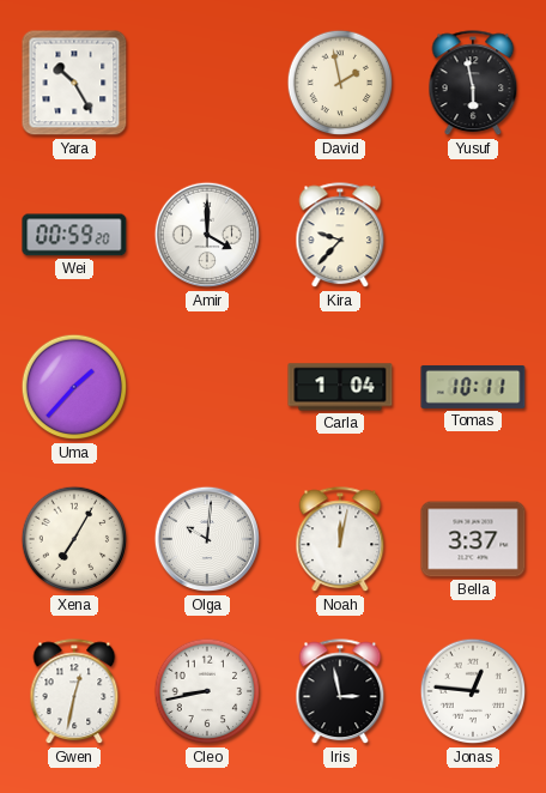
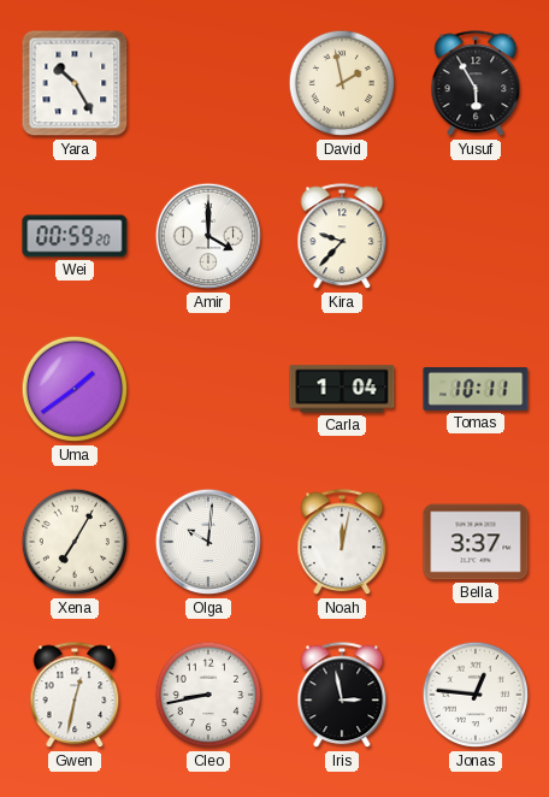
Yusuf: 5:58 -> 5:55
Uma: 1:37 -> 1:39
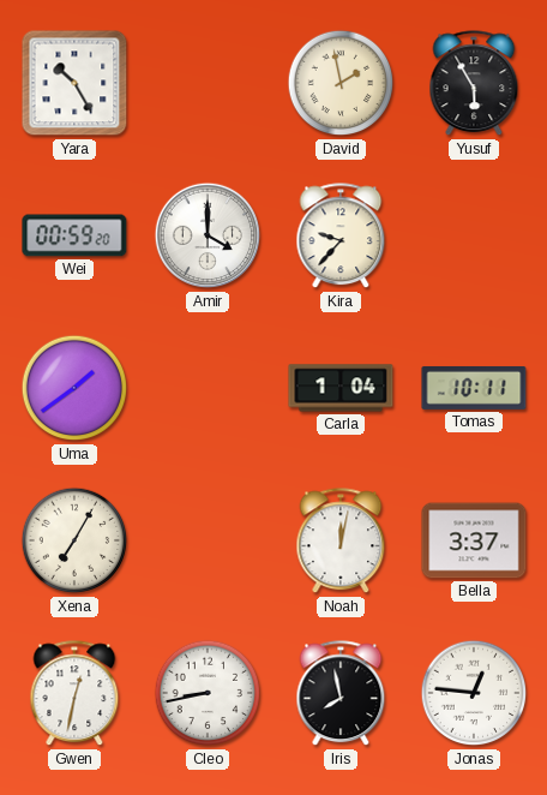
Olga: 10:01 -> none
Iris: 2:58 -> 7:58
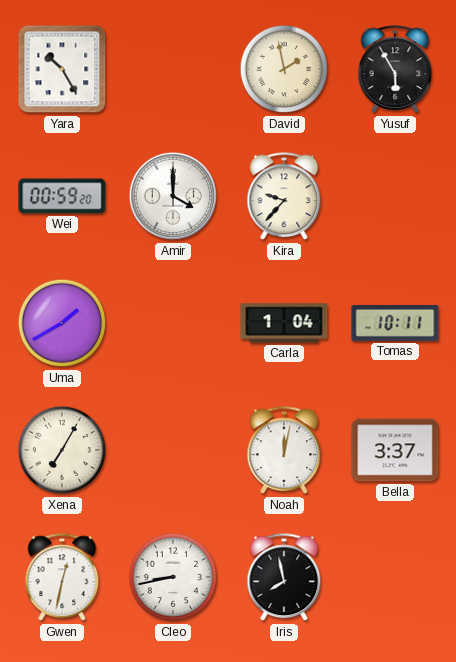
Uma: 1:39 -> 1:40
Jonas: 12:46 -> none
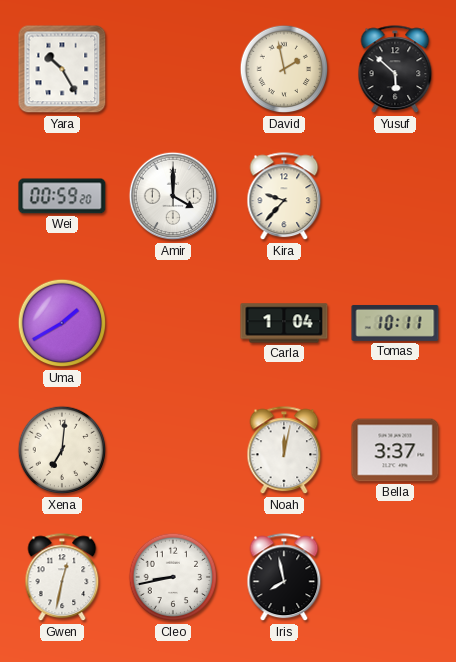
Yusuf: 5:55 -> 5:52
Xena: 7:05 -> 7:01
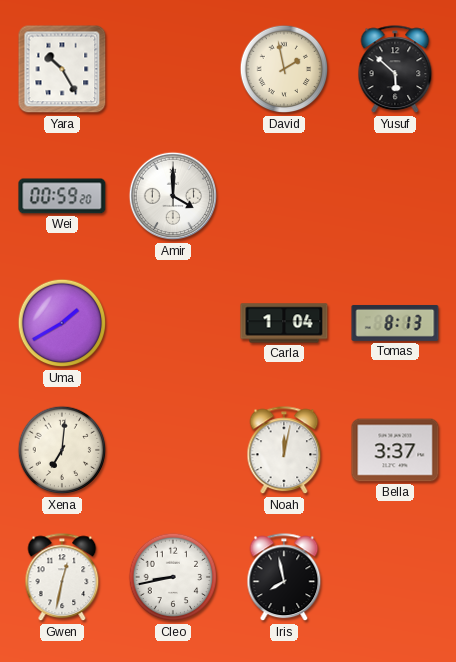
Kira: 9:37 -> none
Tomas: 10:11 -> 8:13
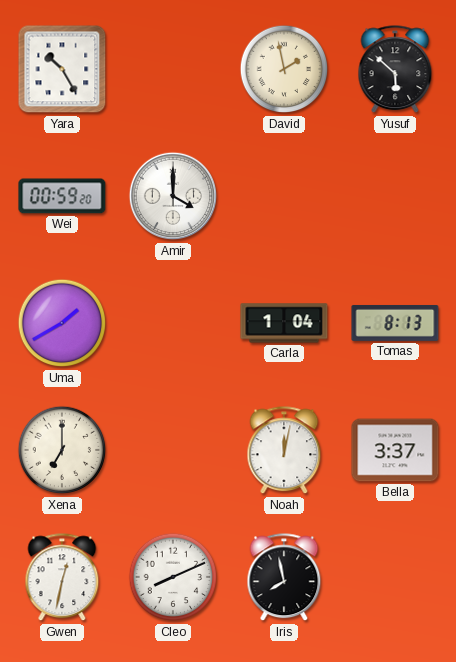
Xena: 7:01 -> 7:00
Cleo: 8:43 -> 8:11
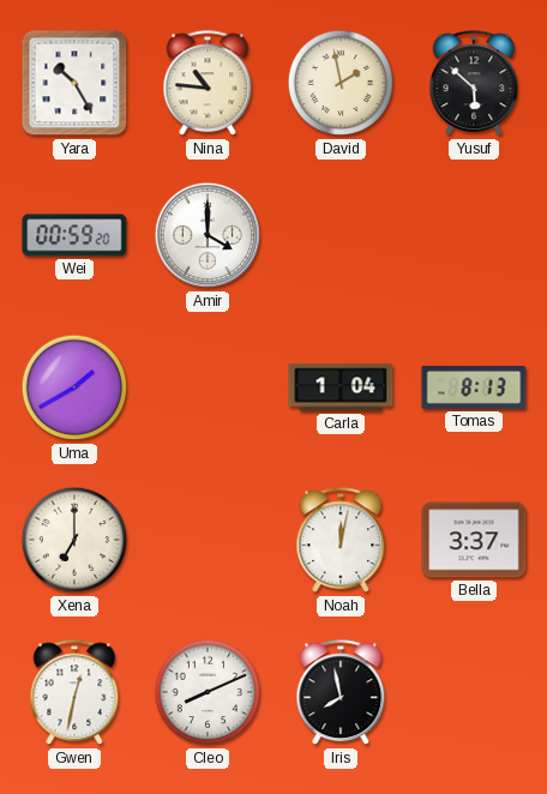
Nina: none -> 10:46
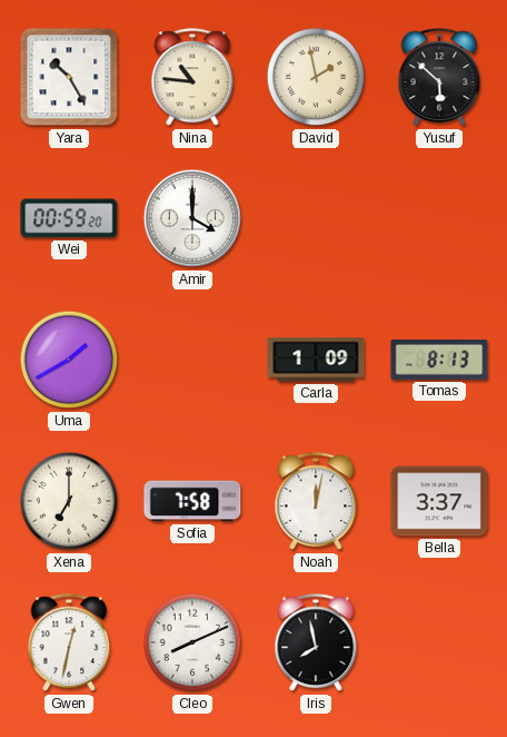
Carla: 1:04 -> 1:09
Sofia: none -> 7:58
